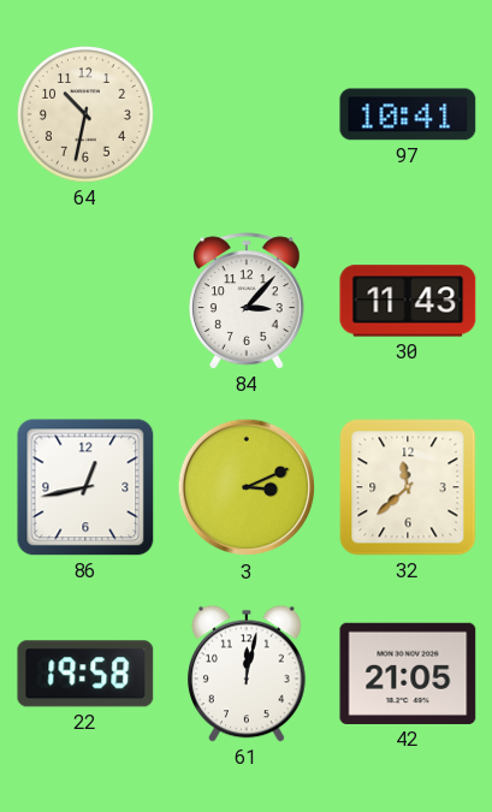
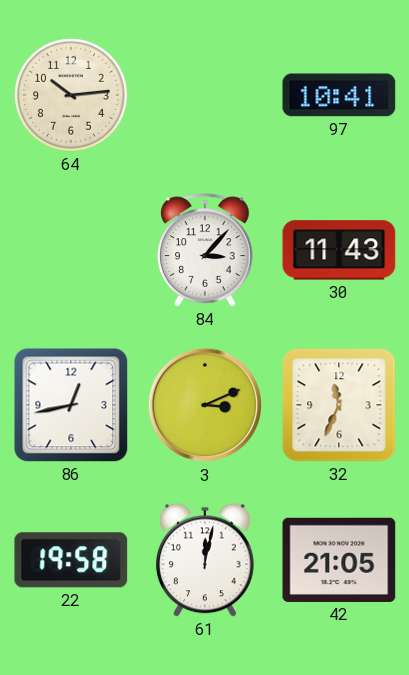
64: 10:32 -> 10:14
32: 11:38 -> 11:34
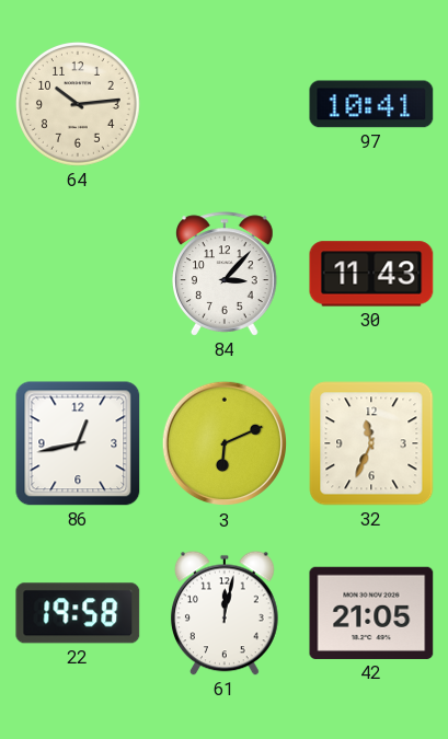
3: 3:11 -> 6:11
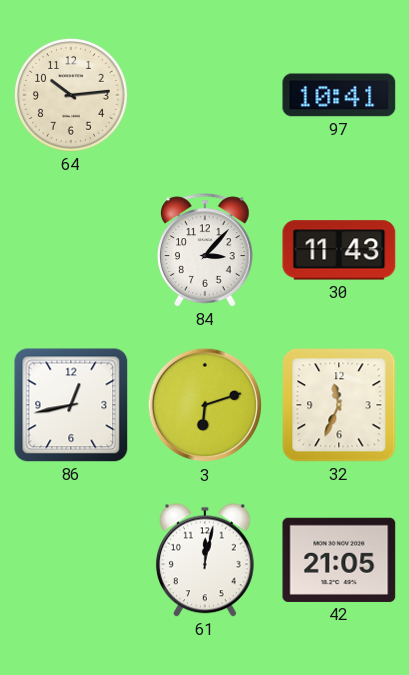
3: 6:11 -> 6:12
22: 19:58 -> none
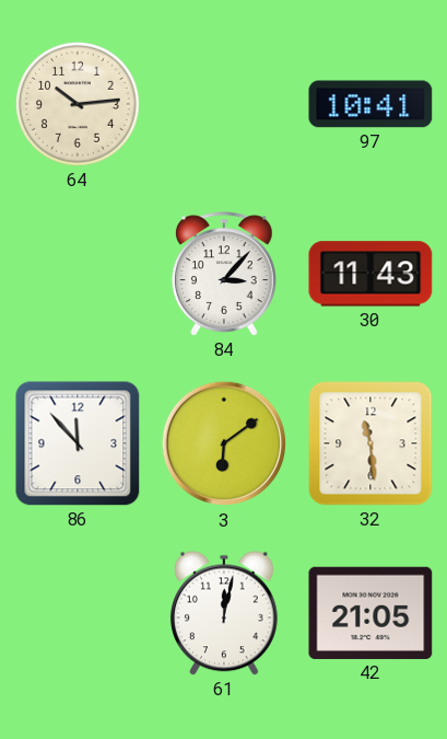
86: 12:43 -> 11:53
3: 6:12 -> 6:09
32: 11:34 -> 11:29
